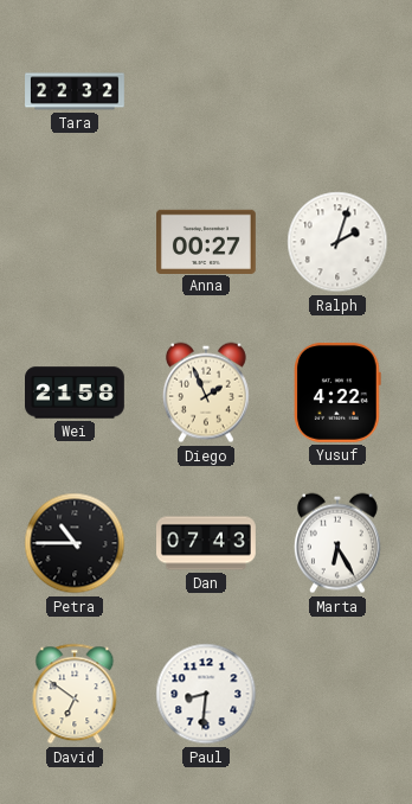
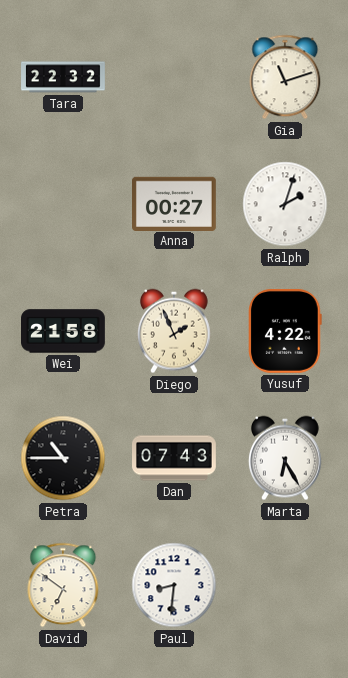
Gia: none -> 11:12
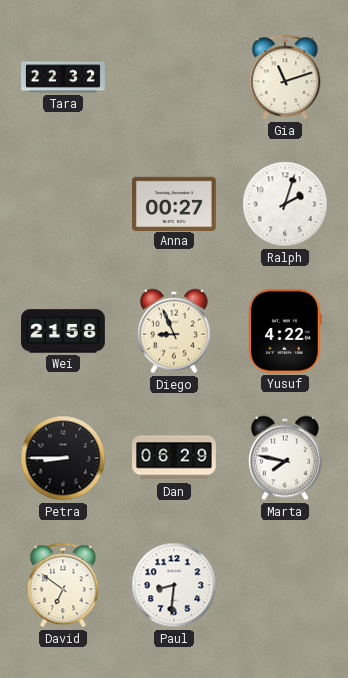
Diego: 1:56 -> 8:56
Petra: 10:45 -> 8:45
Dan: 07:43 -> 06:29
Marta: 6:25 -> 7:47
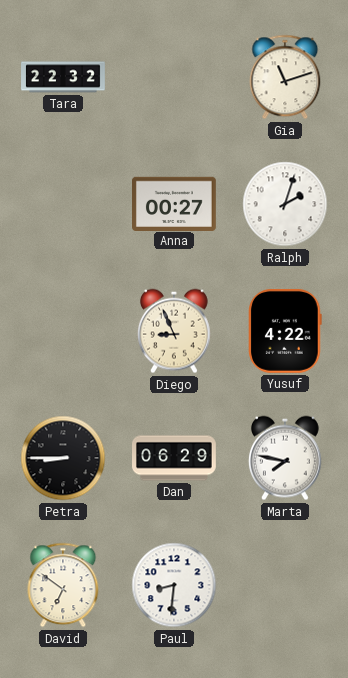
Wei: 21:58 -> none
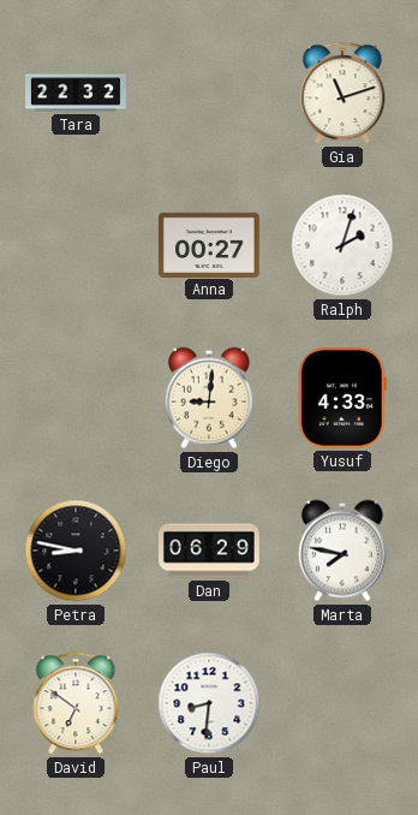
Diego: 8:56 -> 9:01
Yusuf: 4:22 -> 4:33
Petra: 8:45 -> 8:47
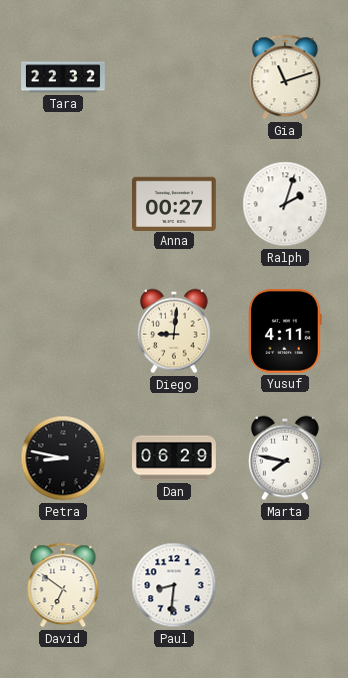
Yusuf: 4:33 -> 4:11
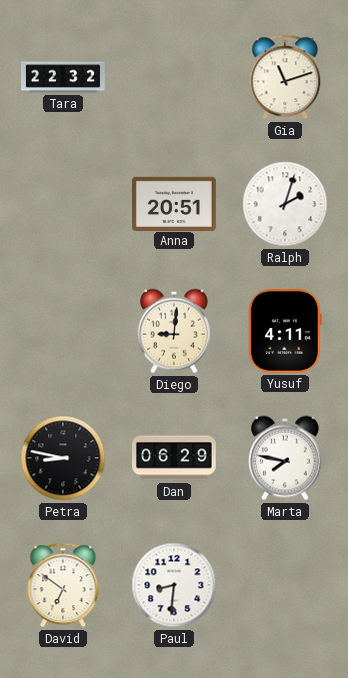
Anna: 00:27 -> 20:51
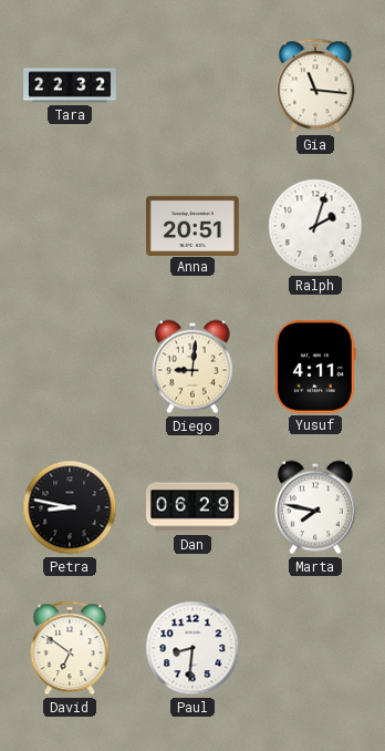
Gia: 11:12 -> 11:16
